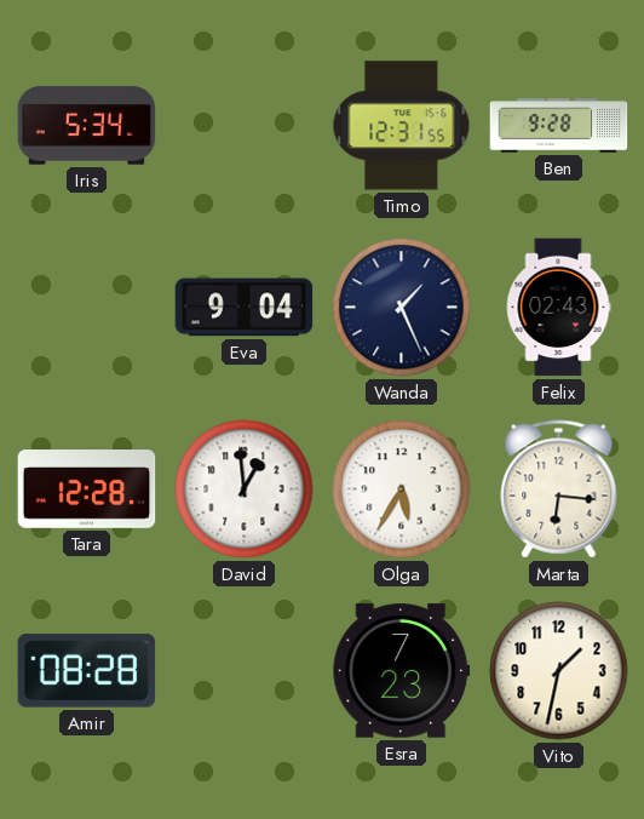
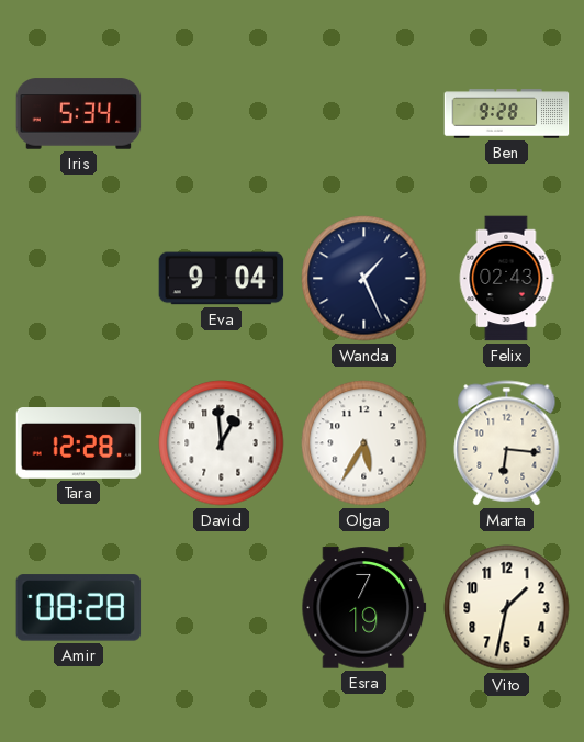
Timo: 12:31 -> none
Esra: 7:23 -> 7:19
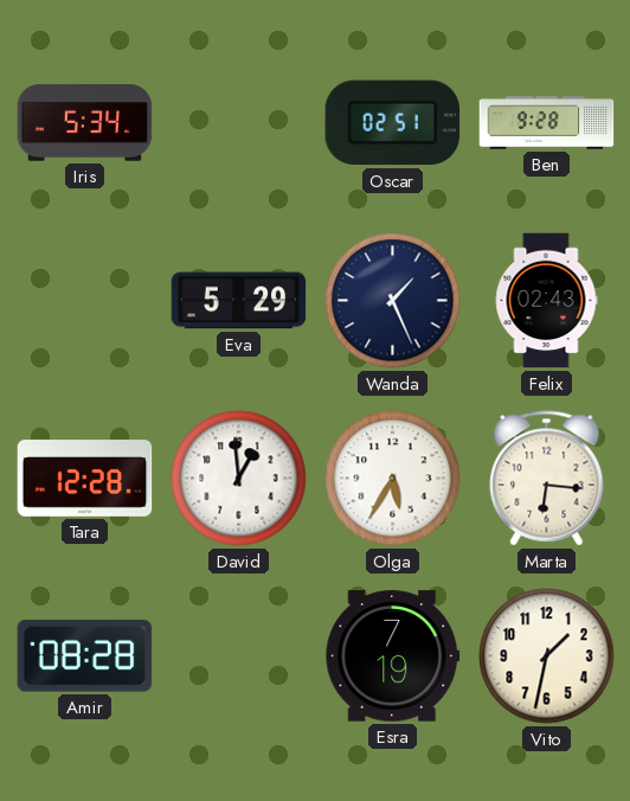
Oscar: none -> 02:51
Eva: 9:04 -> 5:29
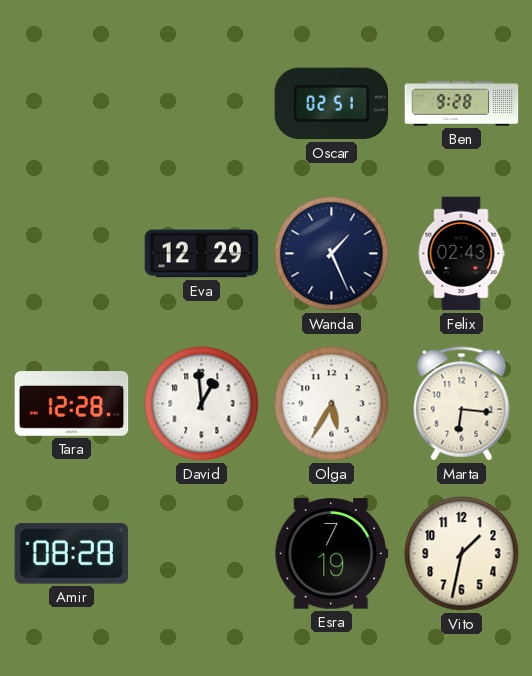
Iris: 5:34 -> none
Eva: 5:29 -> 12:29
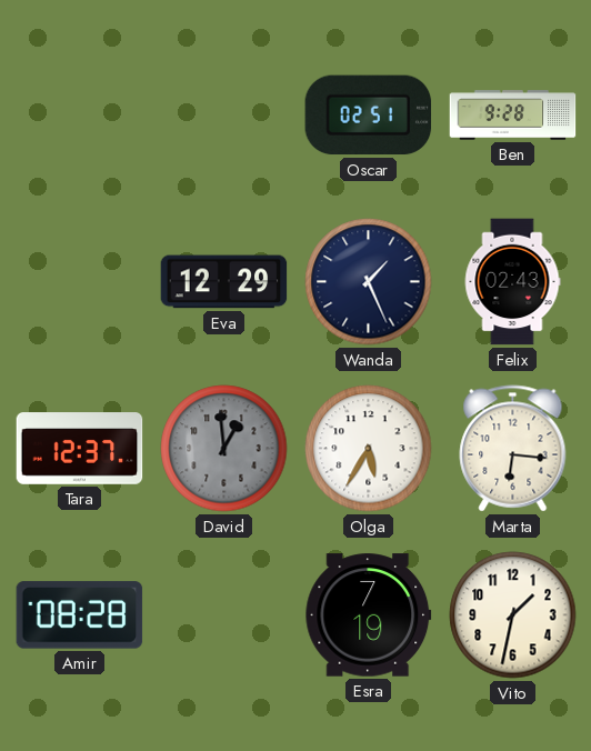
Tara: 12:28 -> 12:37
David dial: white -> grey
